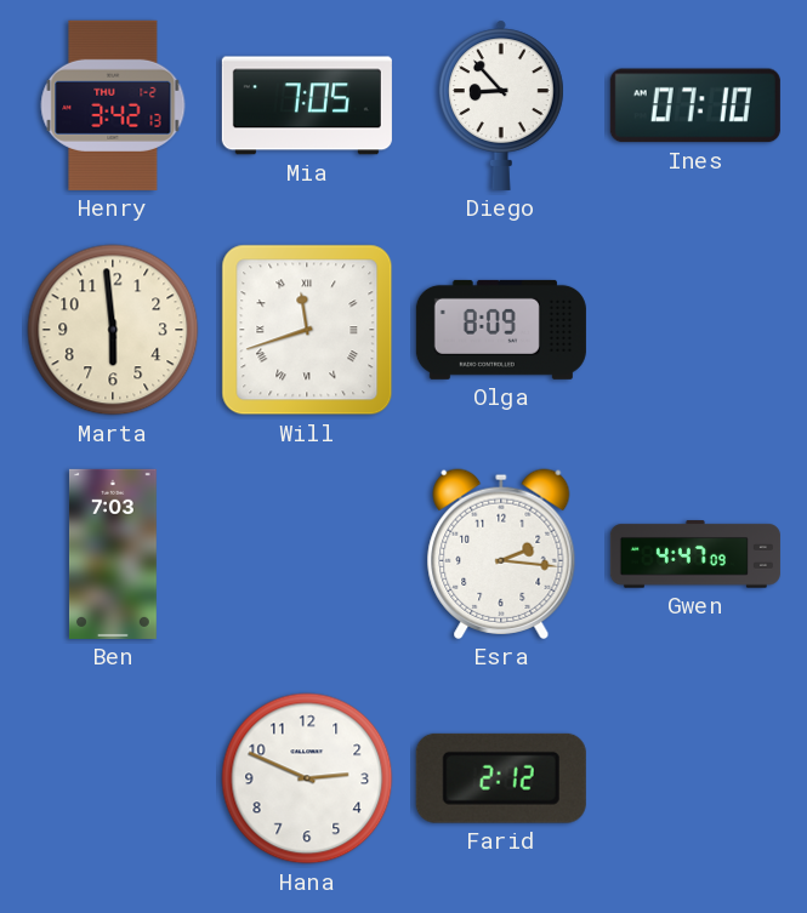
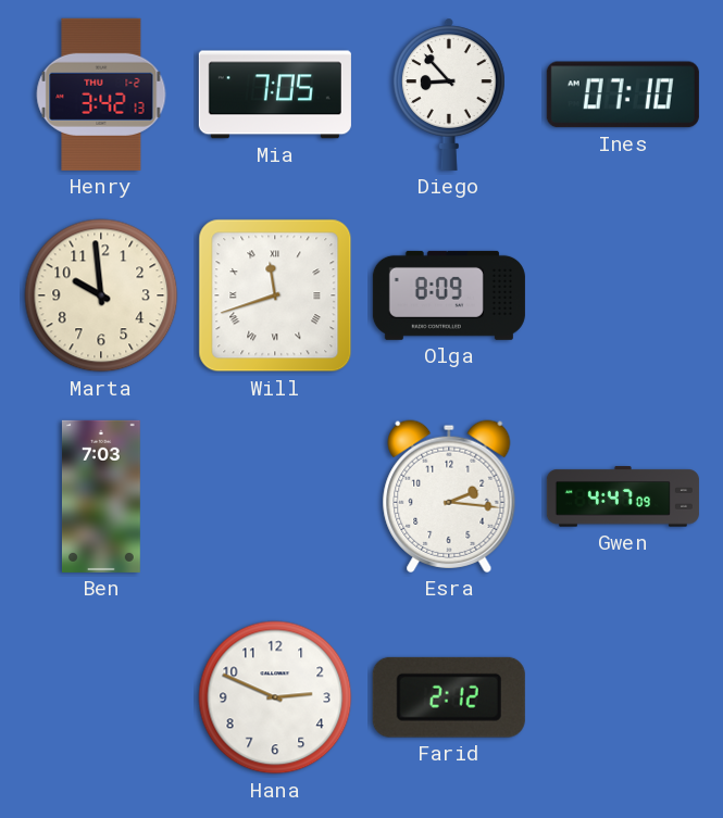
Marta: 5:59 -> 9:59
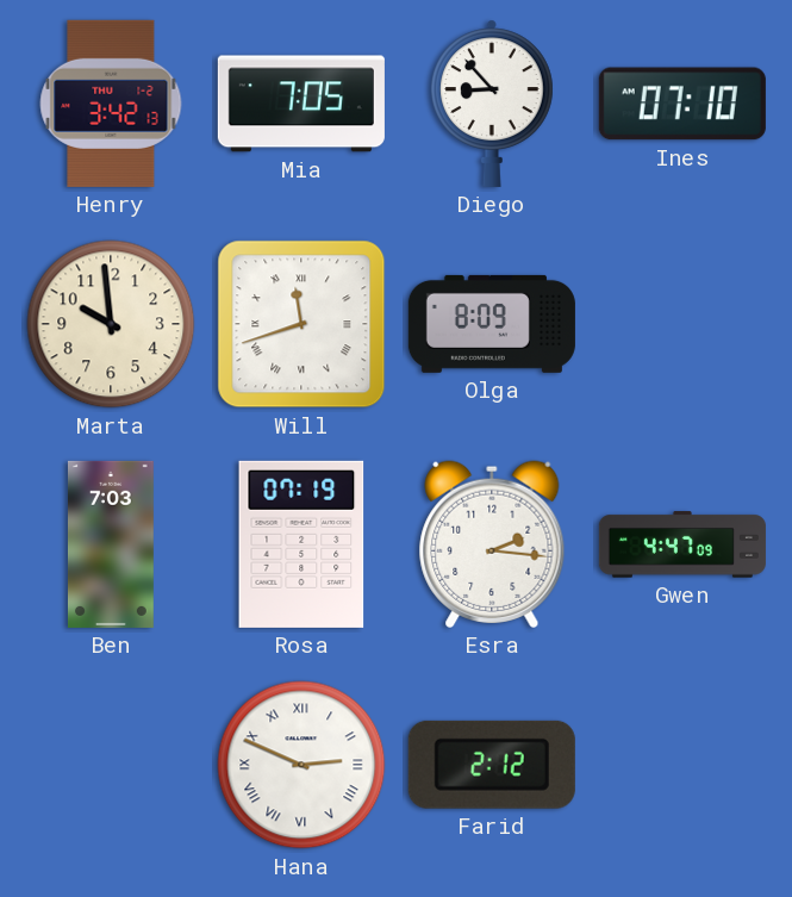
Rosa: none -> 07:19
Hana numerals: Arabic -> Roman
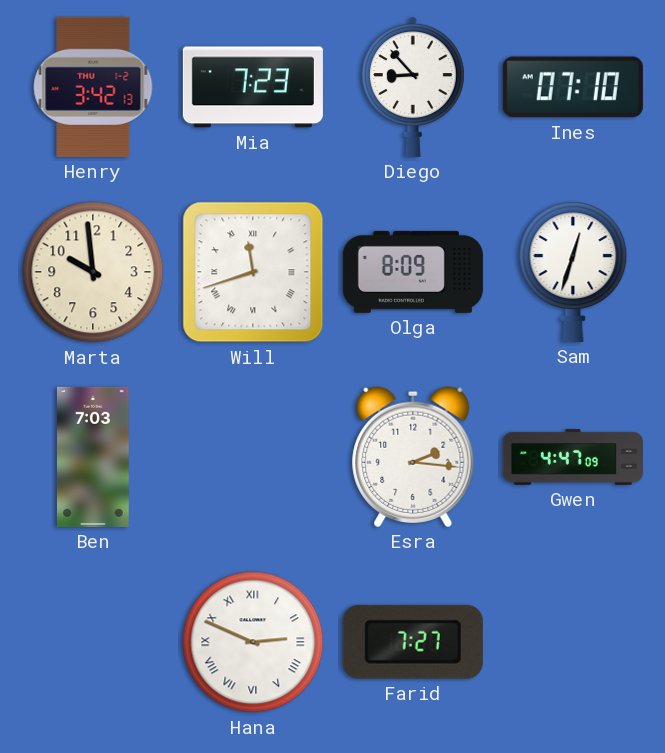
Mia: 7:05 -> 7:23
Sam: none -> 12:33
Rosa: 07:19 -> none
Farid: 2:12 -> 7:27
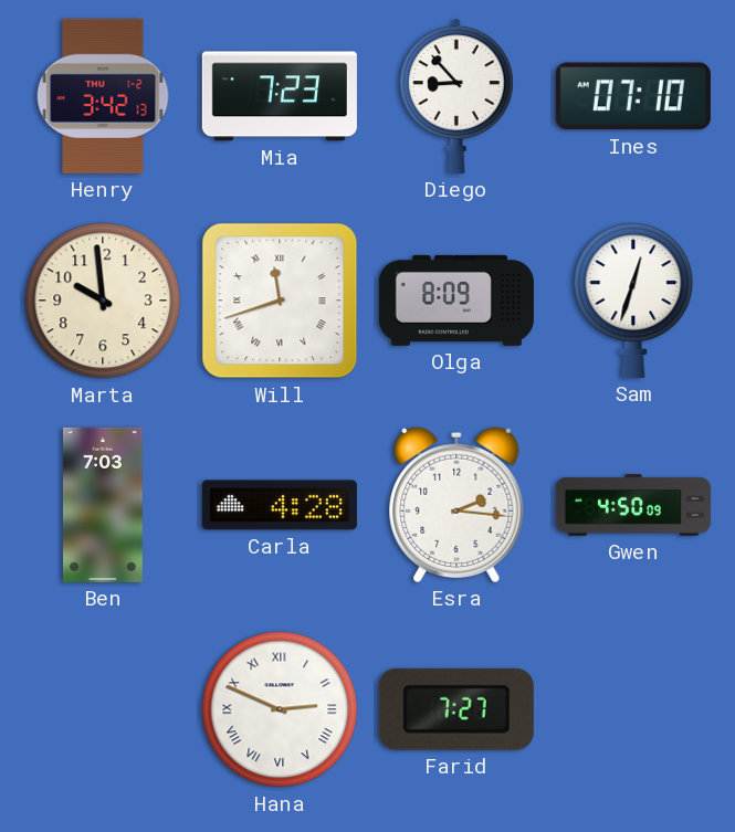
Carla: none -> 4:28
Gwen: 4:47 -> 4:50
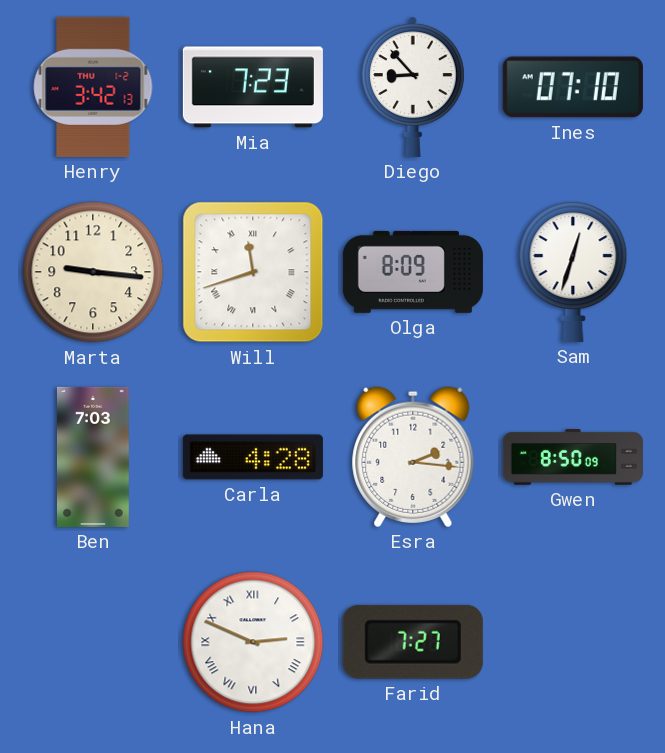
Marta: 9:59 -> 9:16
Gwen: 4:50 -> 8:50
